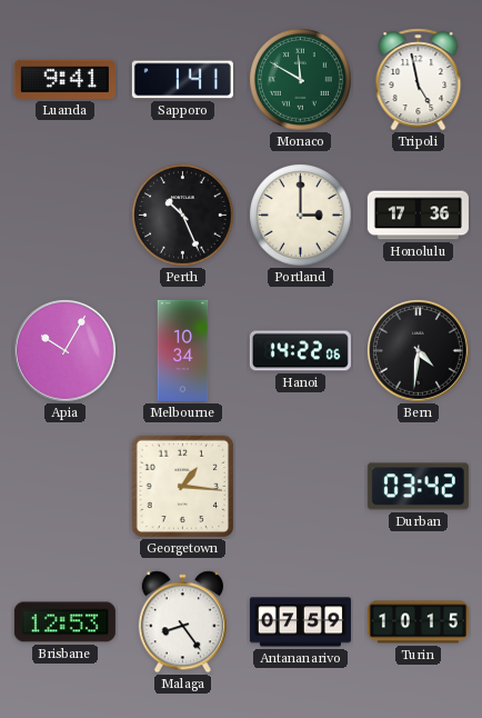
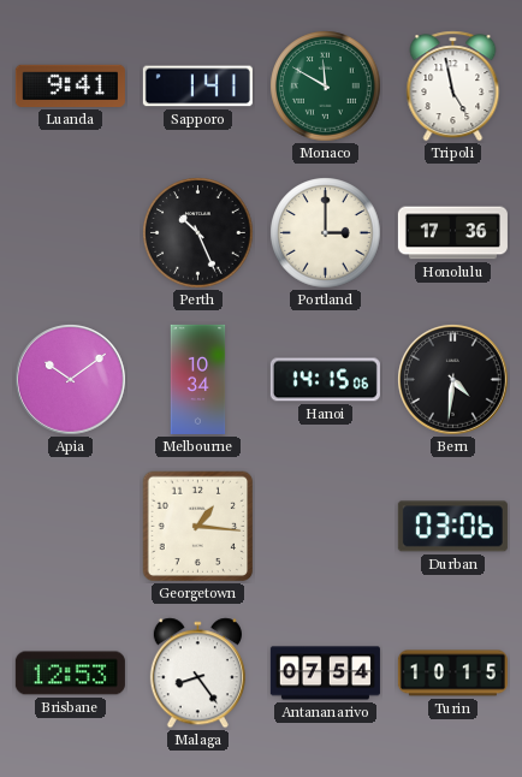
Apia: 10:05 -> 10:09
Hanoi: 14:22 -> 14:15
Durban: 03:42 -> 03:06
Antananarivo: 07:59 -> 07:54
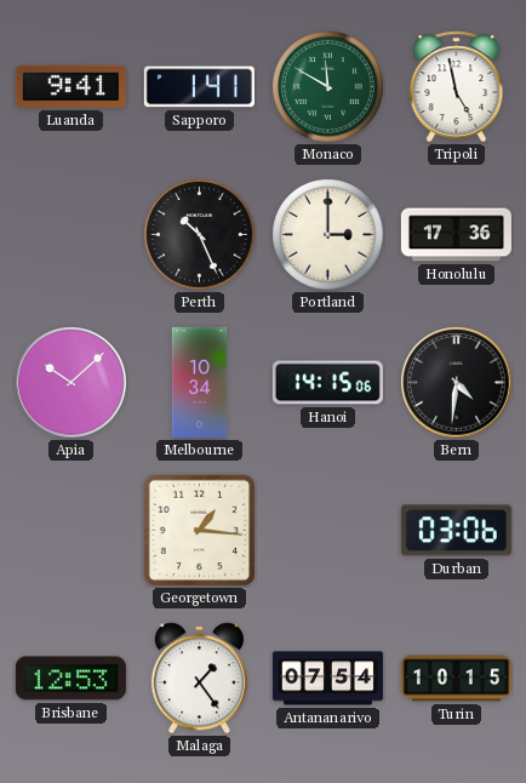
Apia: 10:09 -> 10:08
Malaga: 8:24 -> 1:24
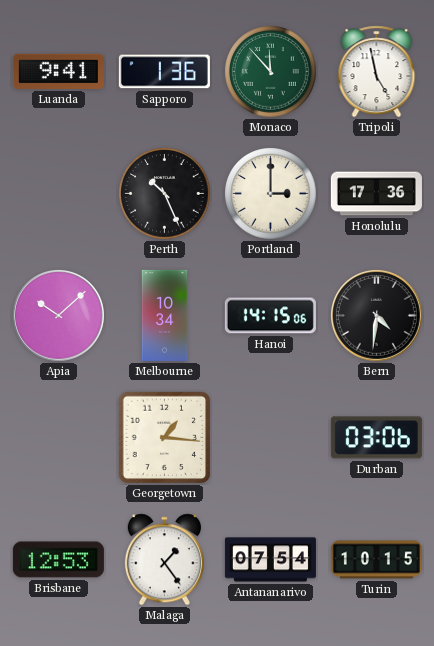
Sapporo: 1:41 -> 1:36
Monaco: 11:50 -> 11:53
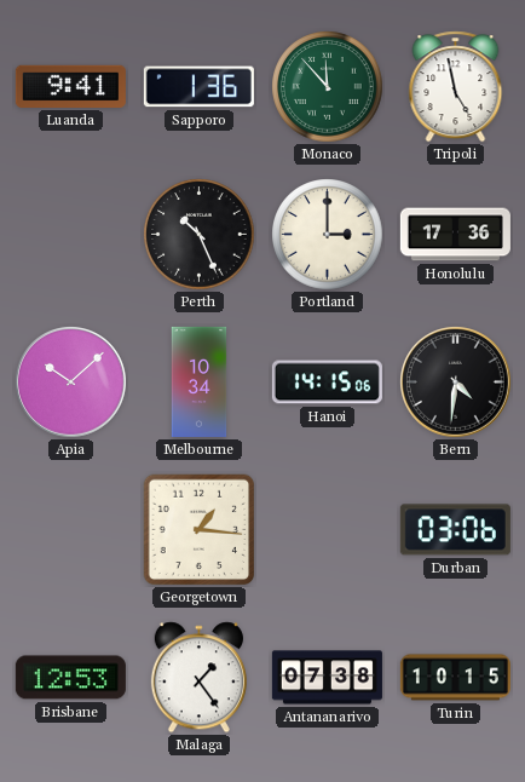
Antananarivo: 07:54 -> 07:38
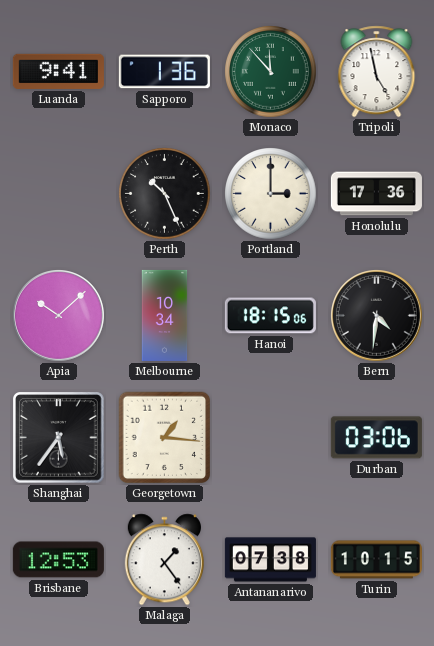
Hanoi: 14:15 -> 18:15
Shanghai: none -> 5:36
